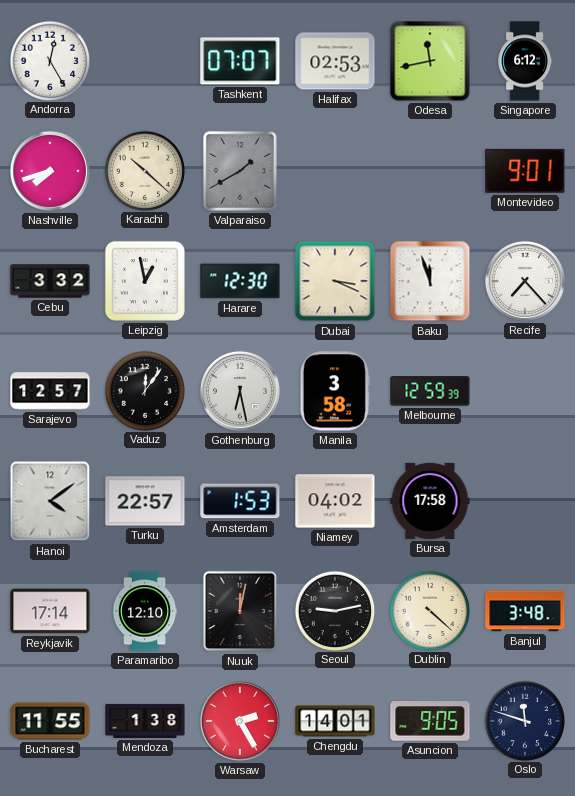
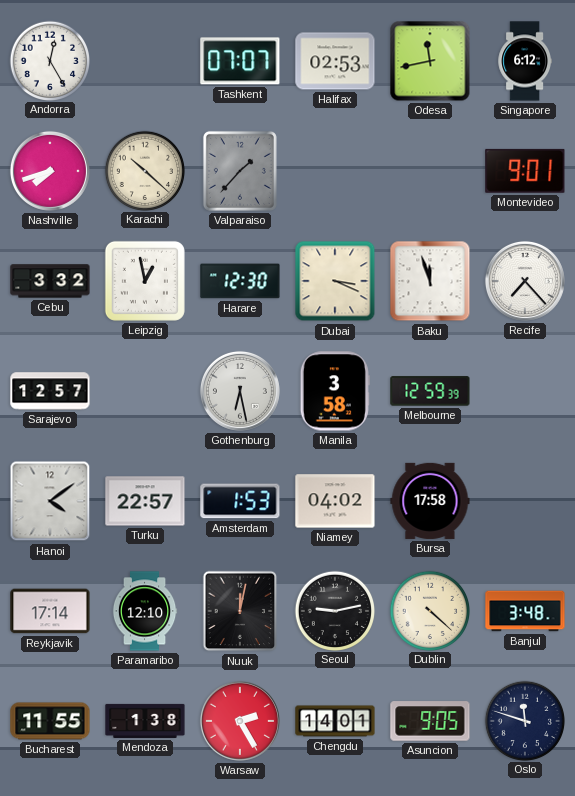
Valparaiso: 1:40 -> 1:37
Vaduz: 12:06 -> none
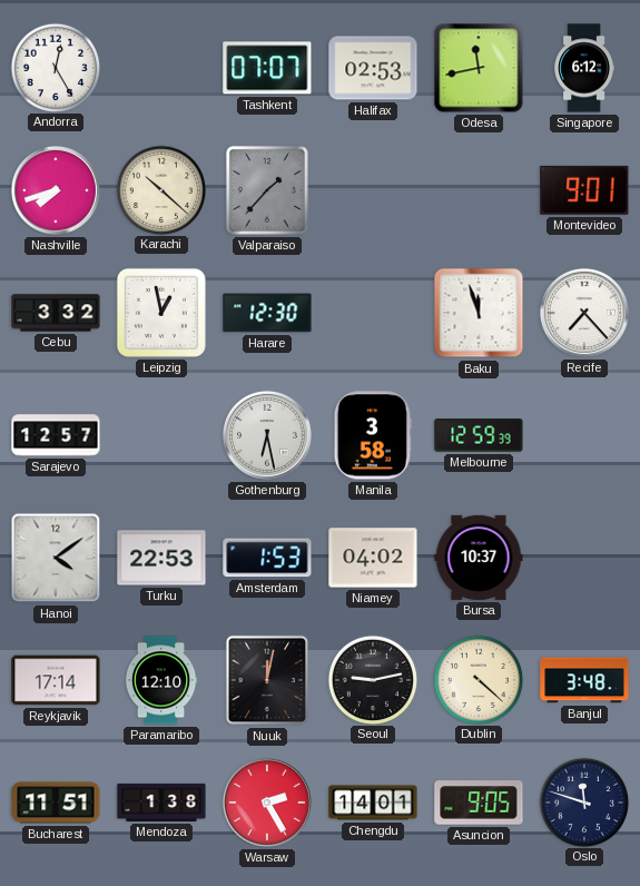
Dubai: 3:19 -> none
Turku: 22:57 -> 22:53
Bursa: 17:58 -> 10:37
Bucharest: 11:55 -> 11:51
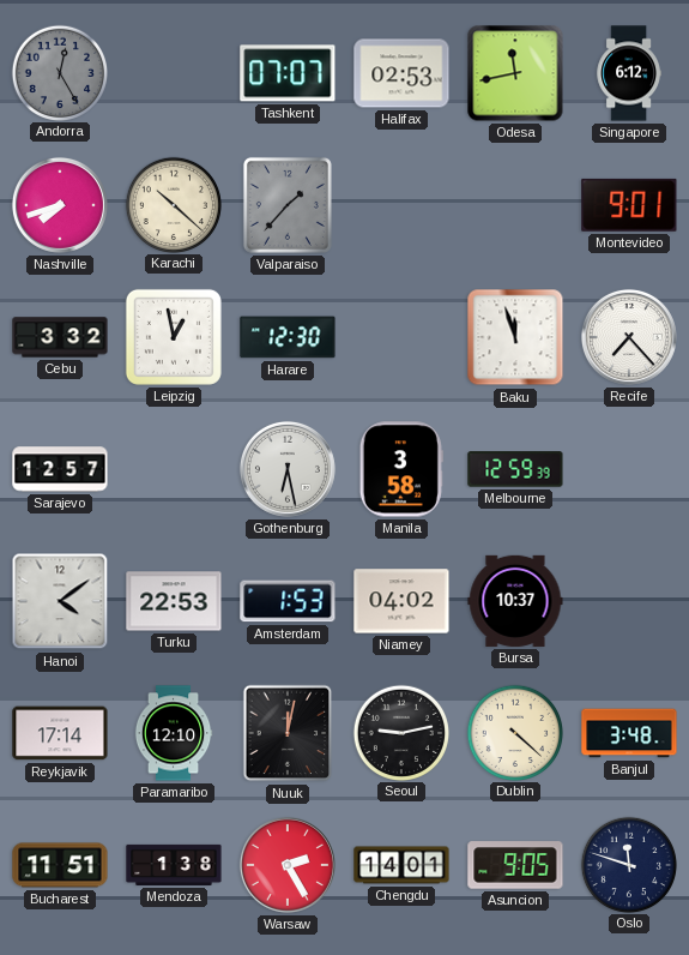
Andorra dial: white -> grey
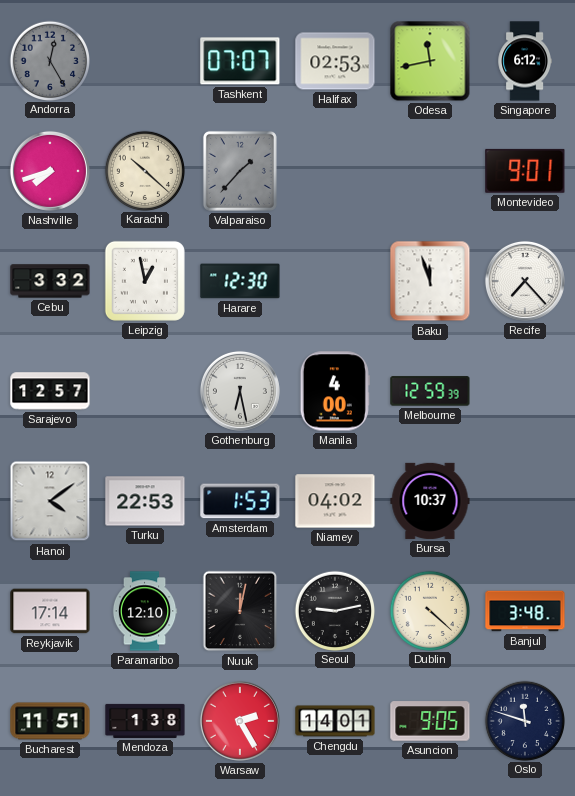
Manila: 3:58 -> 4:00
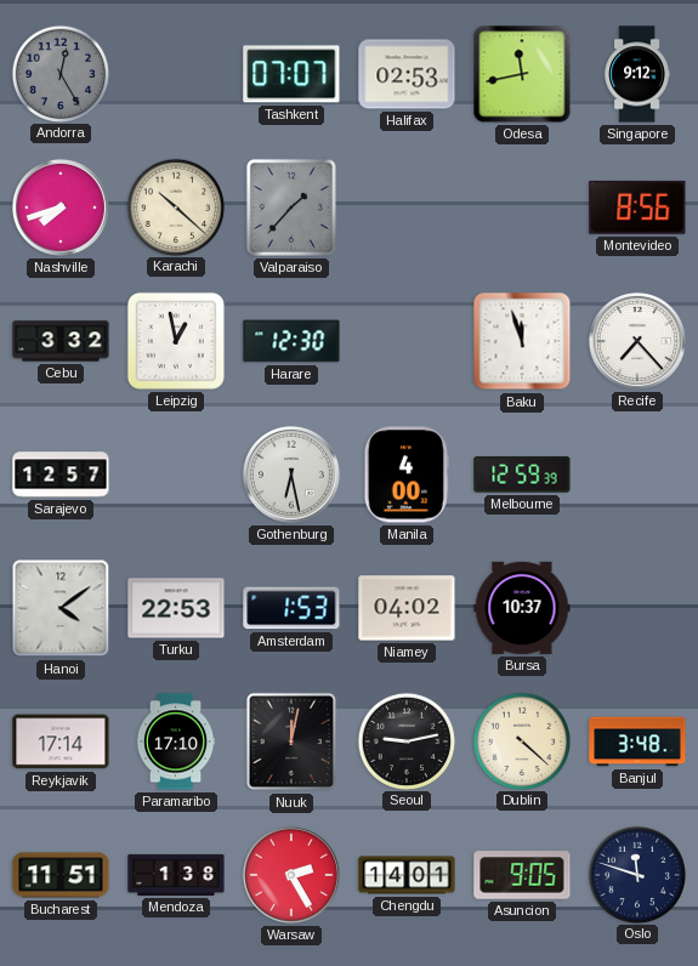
Singapore: 6:12 -> 9:12
Montevideo: 9:01 -> 8:56
Paramaribo: 12:10 -> 17:10
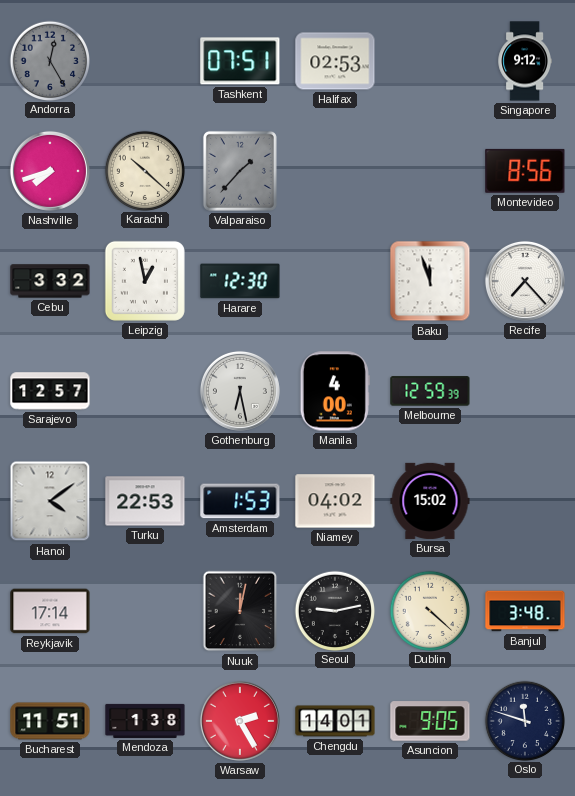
Tashkent: 07:07 -> 07:51
Odesa: 11:43 -> none
Bursa: 10:37 -> 15:02
Paramaribo: 17:10 -> none
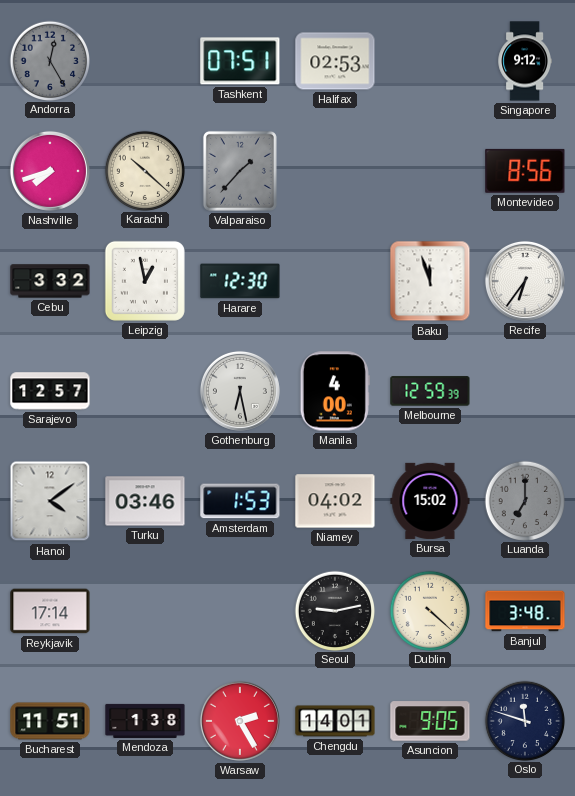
Recife: 7:23 -> 6:36
Turku: 22:53 -> 03:46
Luanda: none -> 7:00
Nuuk: 12:02 -> none
